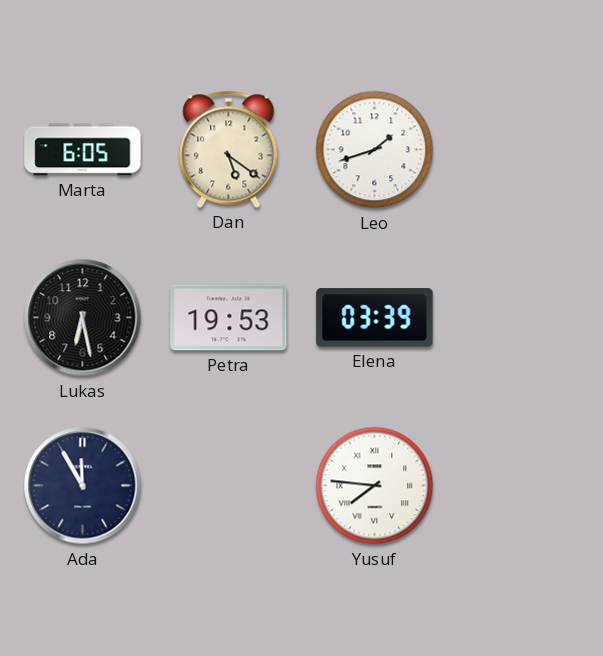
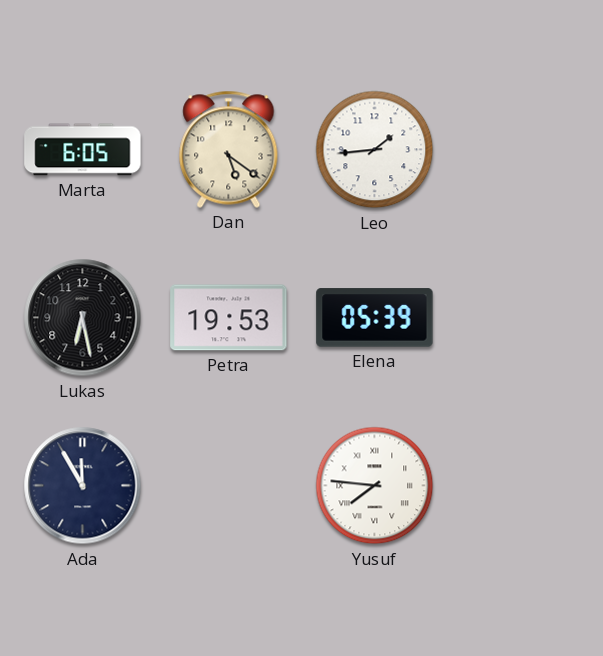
Leo: 1:42 -> 1:44
Elena: 03:39 -> 05:39
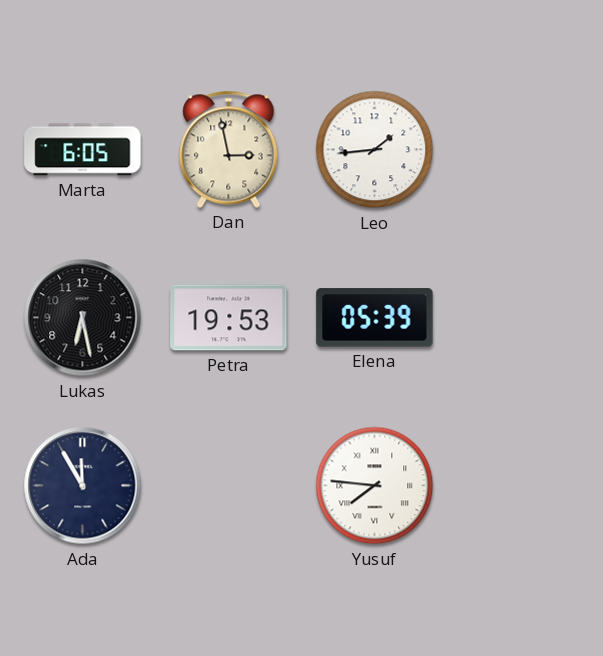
Dan: 5:21 -> 2:58
